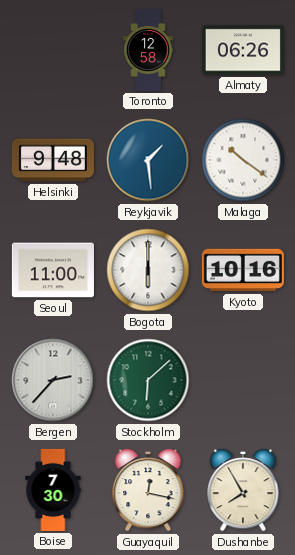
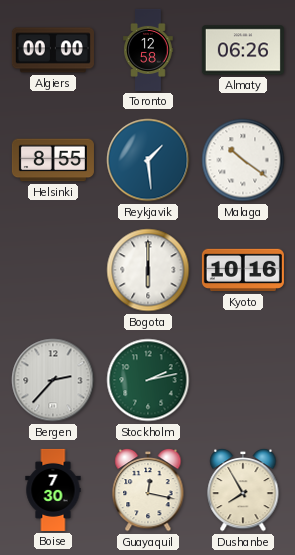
Algiers: none -> 00:00
Helsinki: 9:48 -> 8:55
Seoul: 11:00 -> none
Stockholm: 6:08 -> 2:13
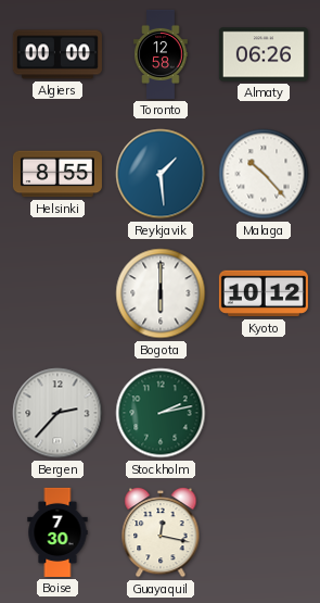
Malaga: 10:21 -> 10:23
Kyoto: 10:16 -> 10:12
Dushanbe: 7:55 -> none
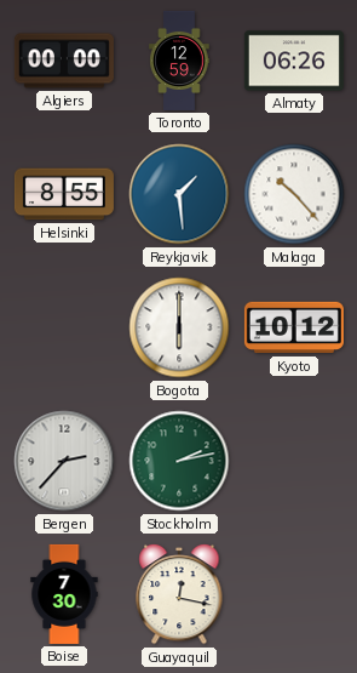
Toronto: 12:58 -> 12:59
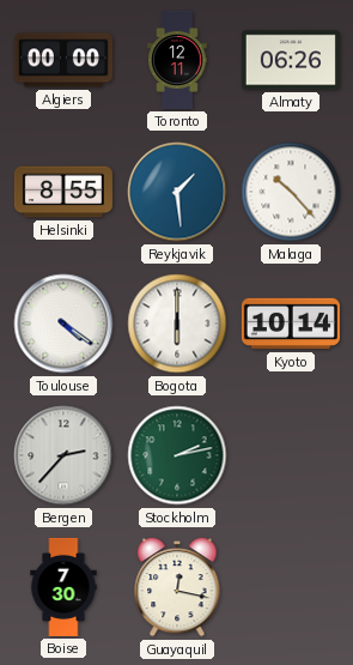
Toronto: 12:59 -> 12:11
Toulouse: none -> 4:21
Kyoto: 10:12 -> 10:14
